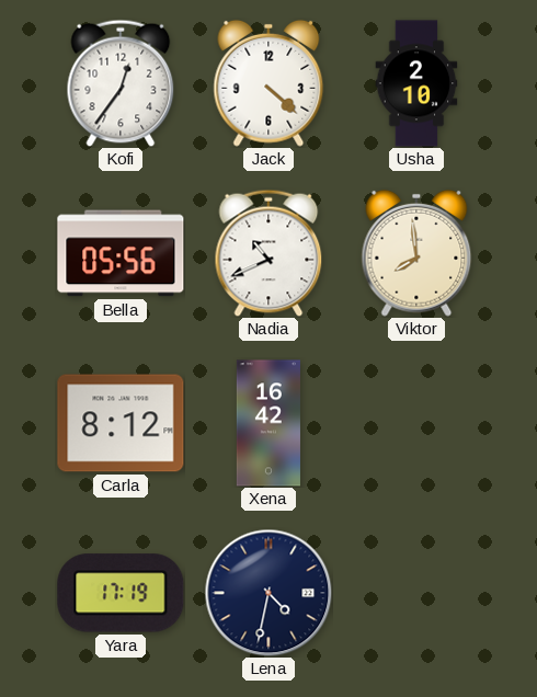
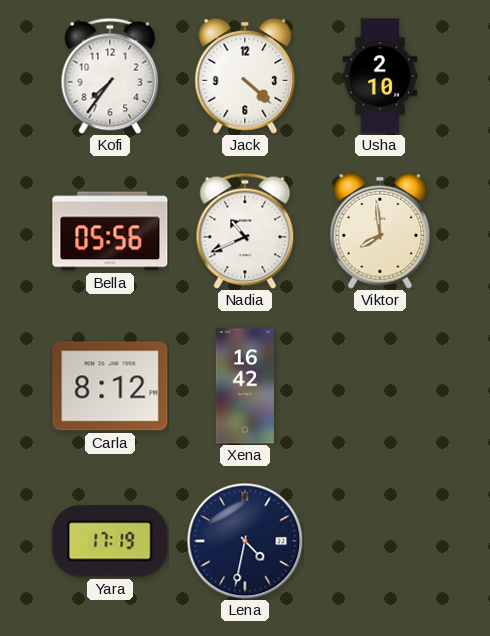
Kofi: 12:36 -> 7:36
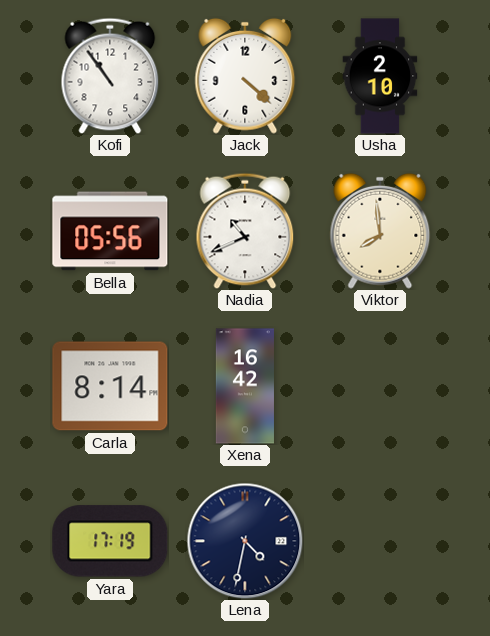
Kofi: 7:36 -> 10:54
Carla: 8:12 -> 8:14
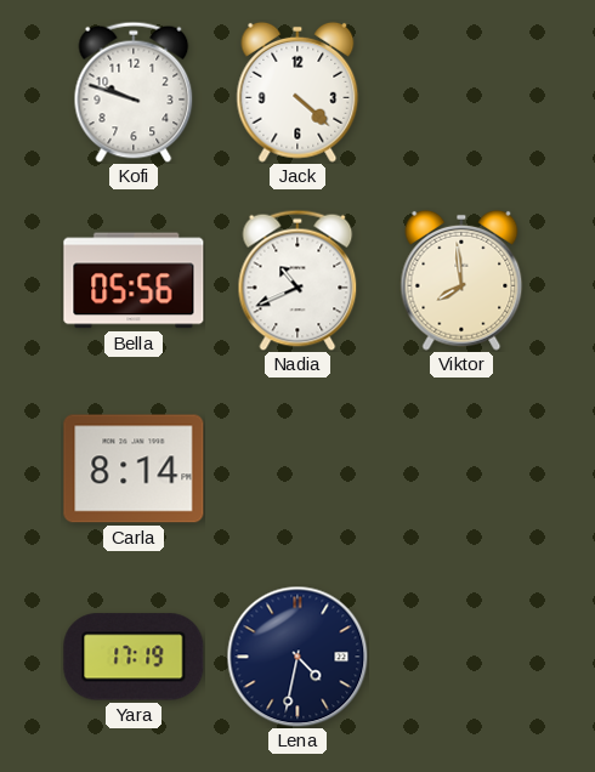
Kofi: 10:54 -> 9:48
Usha: 2:10 -> none
Xena: 16:42 -> none
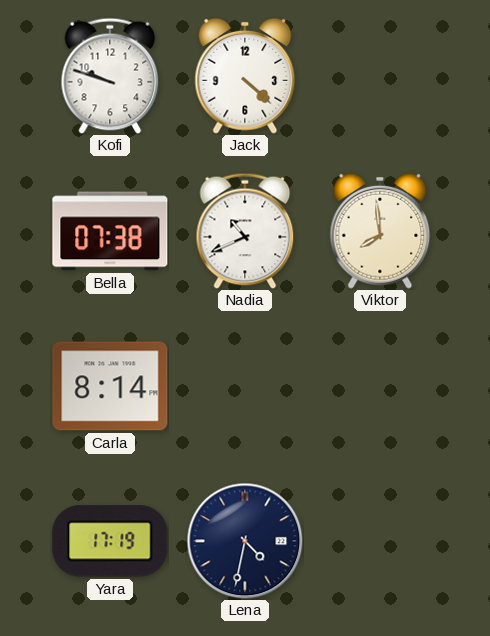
Bella: 05:56 -> 07:38
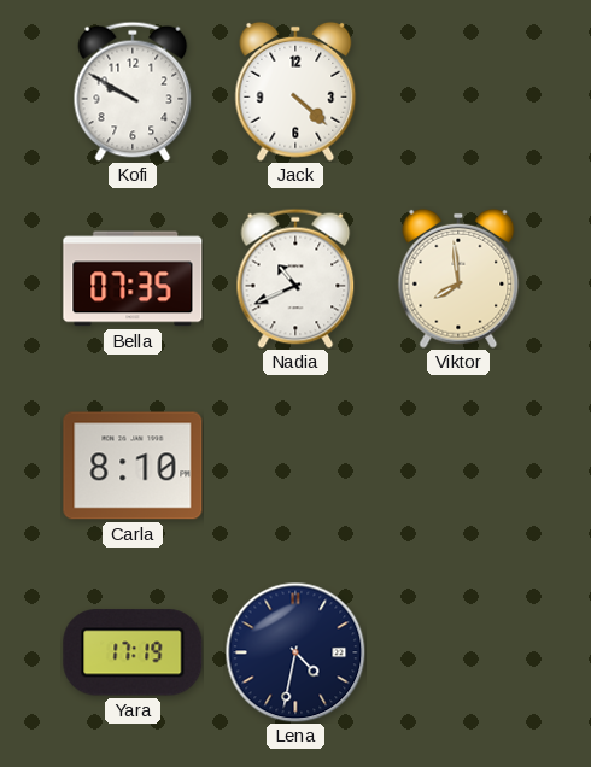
Kofi: 9:48 -> 9:50
Bella: 07:38 -> 07:35
Carla: 8:14 -> 8:10
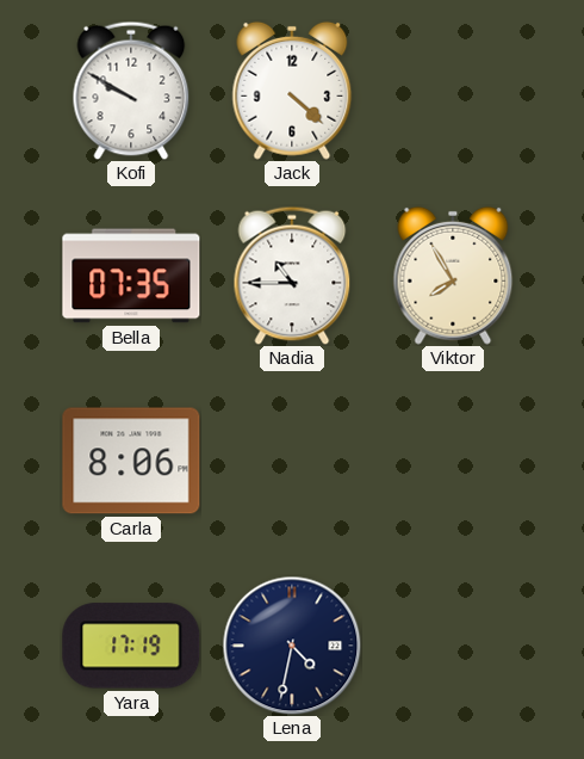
Nadia: 10:41 -> 10:45
Viktor: 7:59 -> 7:55
Carla: 8:10 -> 8:06
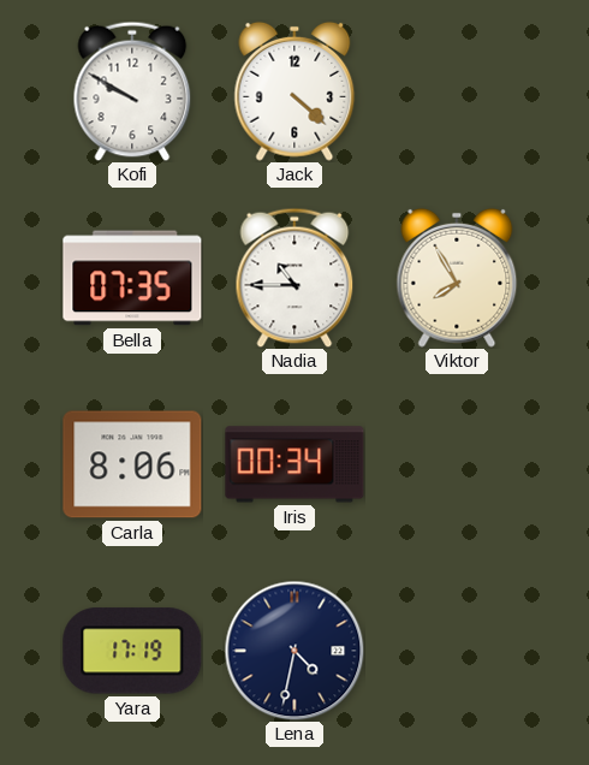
Iris: none -> 00:34
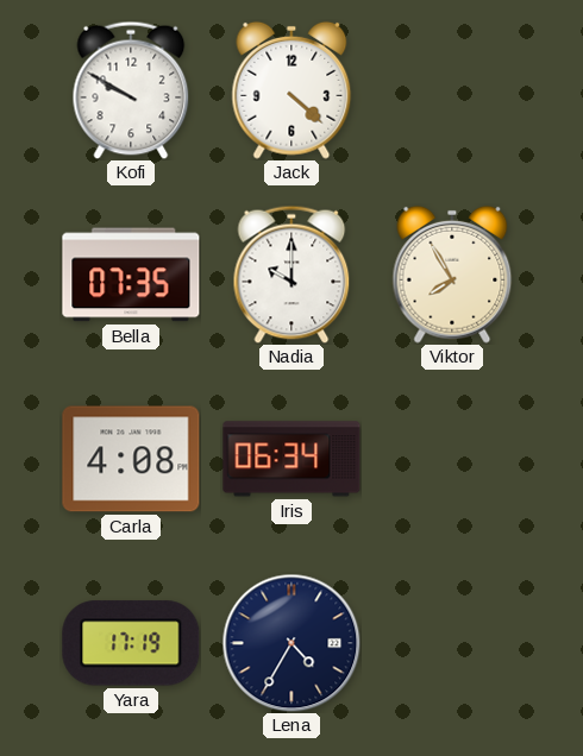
Nadia: 10:45 -> 10:00
Carla: 8:06 -> 4:08
Iris: 00:34 -> 06:34
Lena: 4:32 -> 4:35
